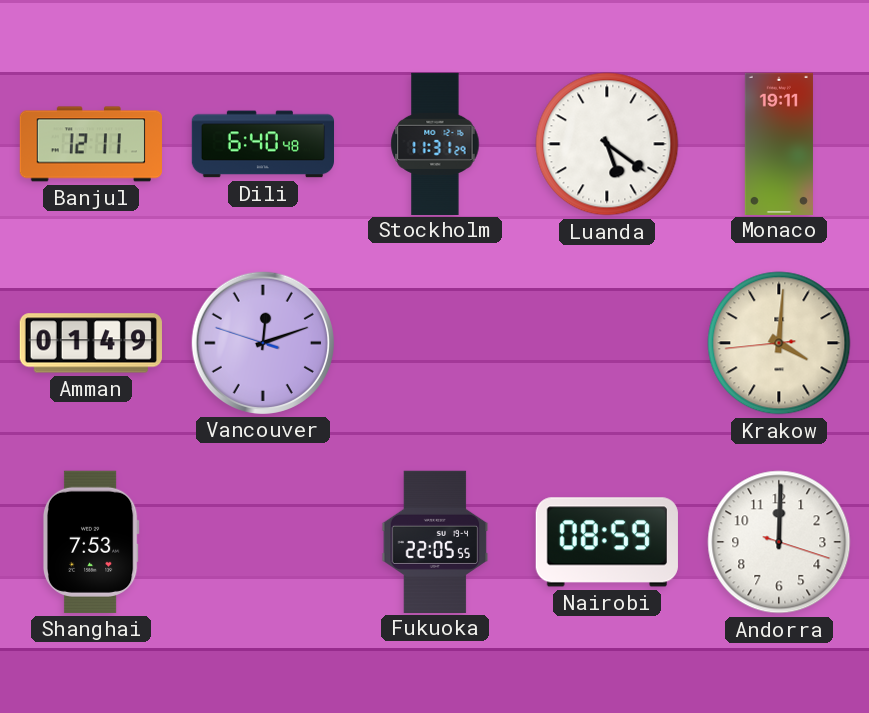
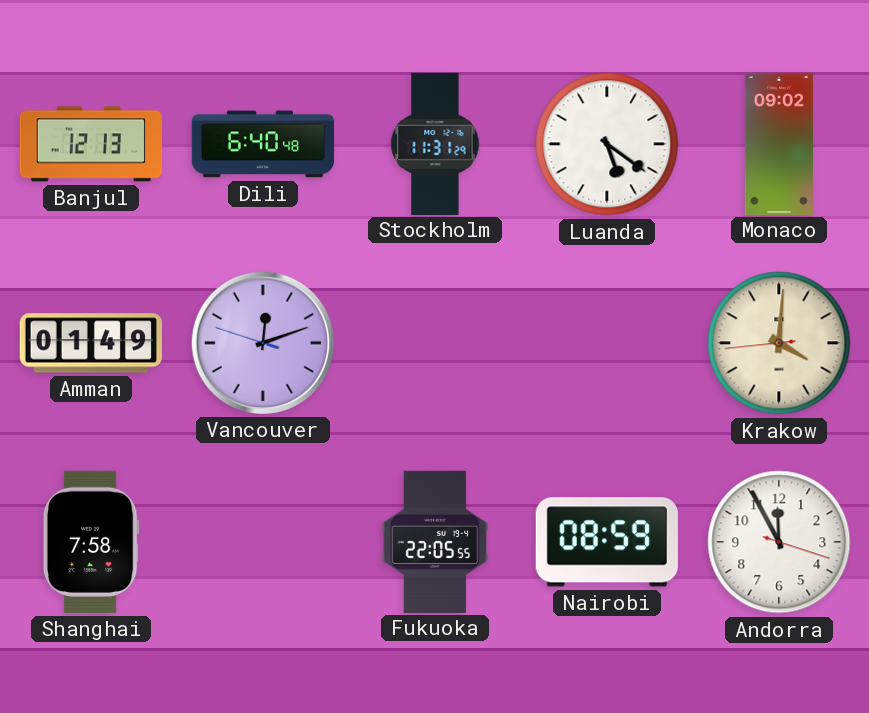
Banjul: 12:11 -> 12:13
Monaco: 19:11 -> 09:02
Shanghai: 7:53 -> 7:58
Andorra: 12:00 -> 11:55
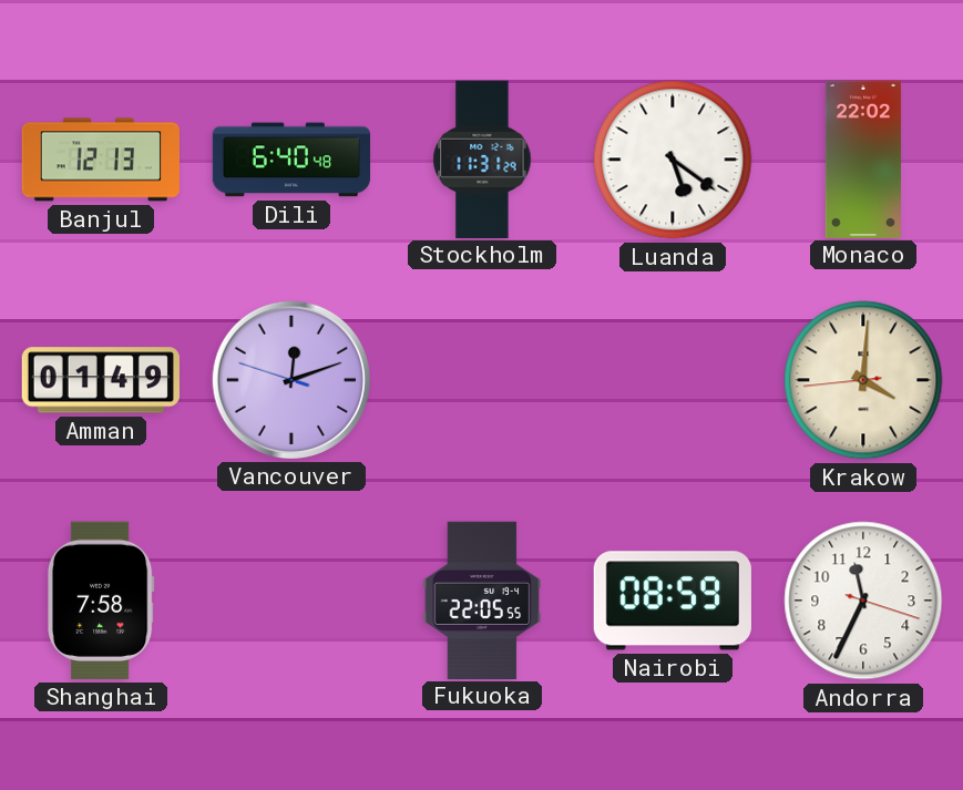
Monaco: 09:02 -> 22:02
Andorra: 11:55 -> 11:34
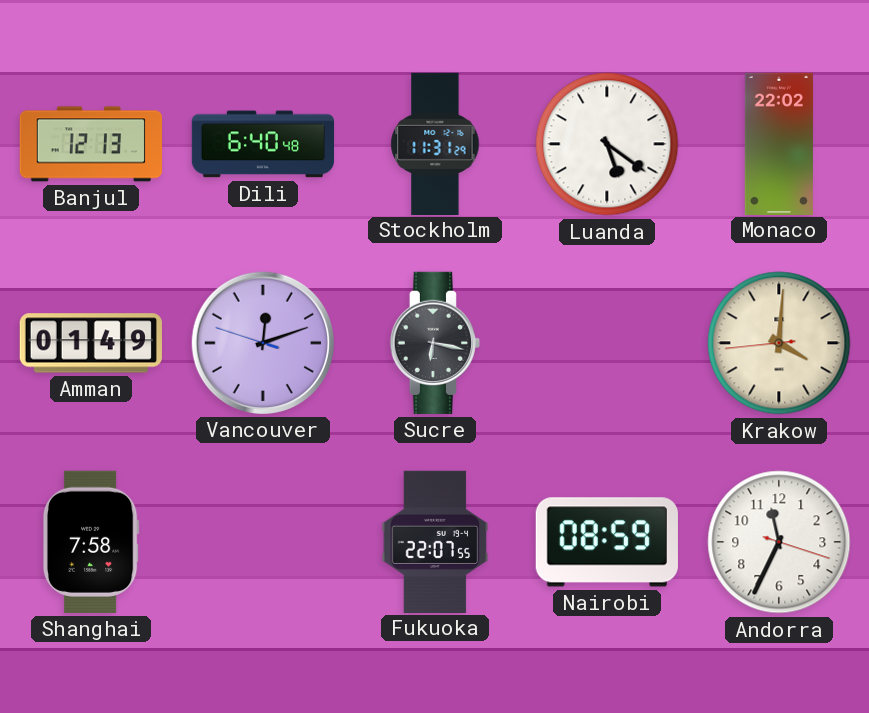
Sucre: none -> 6:17
Fukuoka: 22:05 -> 22:07
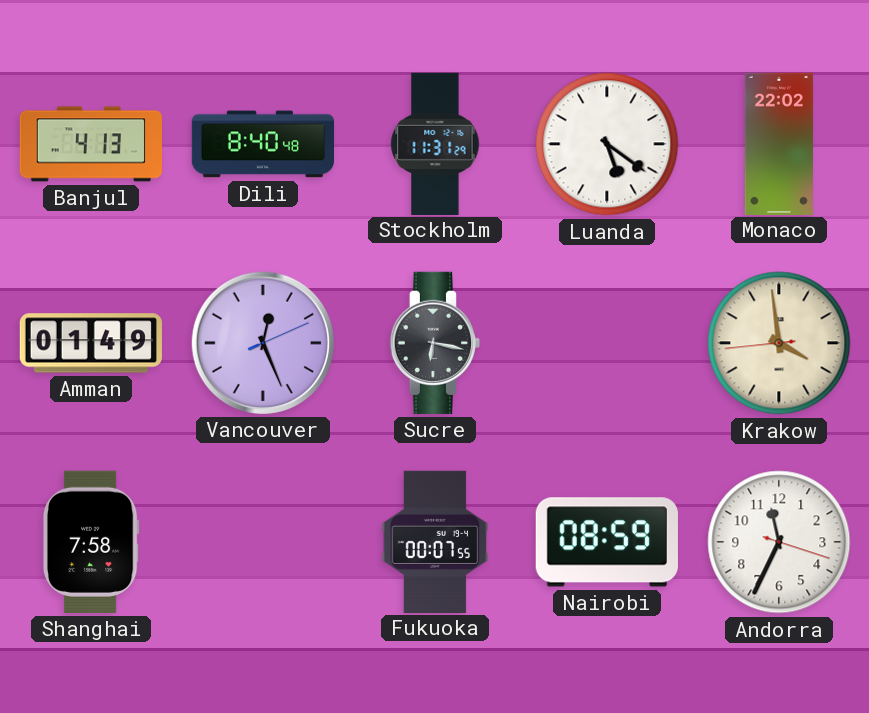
Banjul: 12:13 -> 4:13
Dili: 6:40 -> 8:40
Vancouver: 12:11 -> 12:26
Krakow: 4:00 -> 3:58
Fukuoka: 22:07 -> 00:07
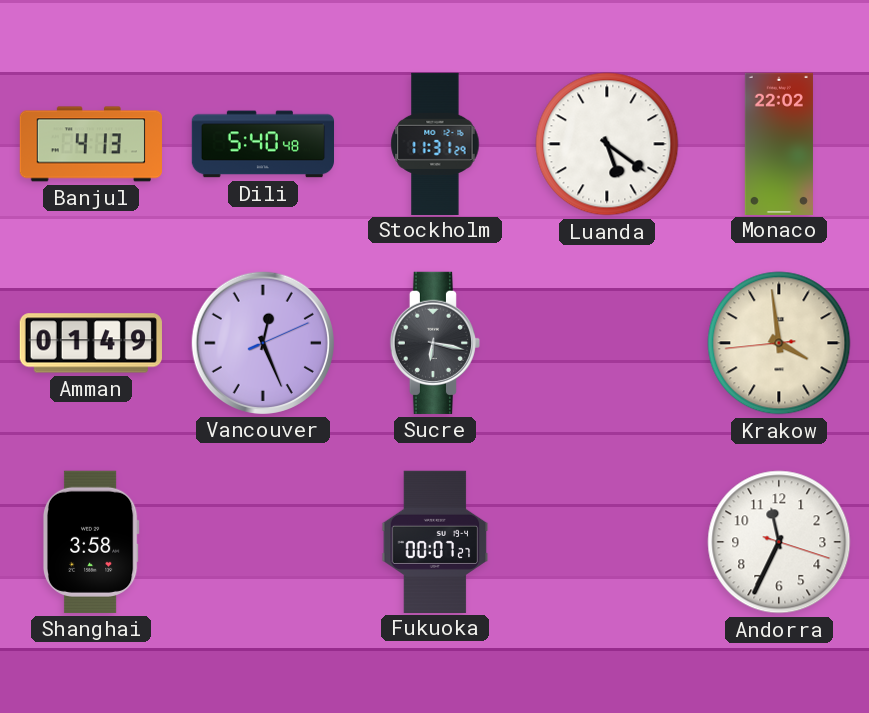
Dili: 8:40 -> 5:40
Shanghai: 7:58 -> 3:58
Fukuoka: 00:07:55 -> 00:07:27
Nairobi: 08:59 -> none
